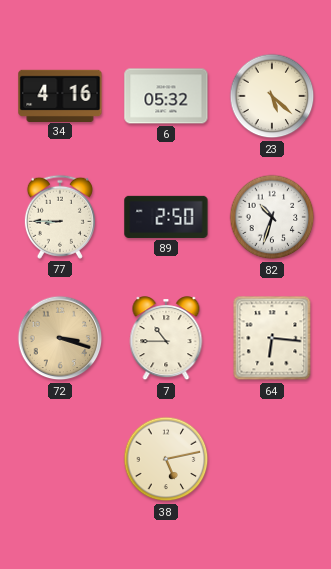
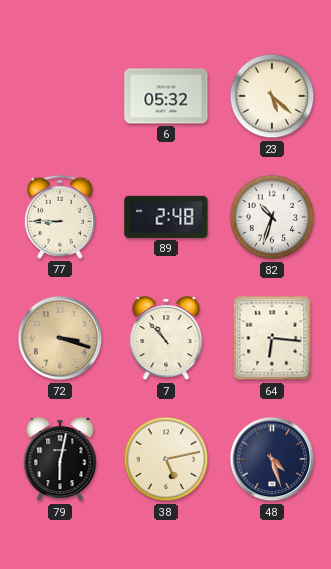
34: 4:16 -> none
89: 2:50 -> 2:48
7: 10:45 -> 10:53
79: none -> 6:02
48: none -> 4:27
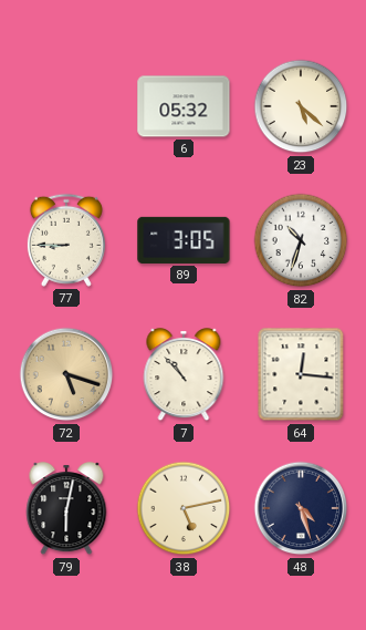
89: 2:48 -> 3:05
72: 3:18 -> 5:18
64: 6:16 -> 12:16
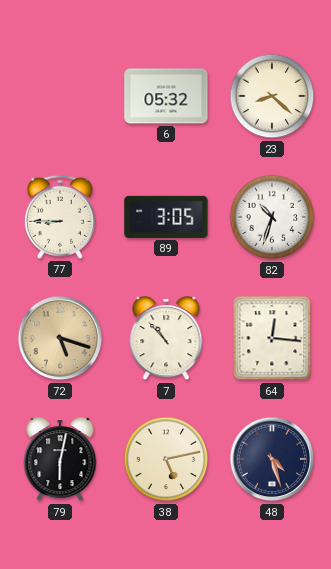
23: 5:22 -> 8:22
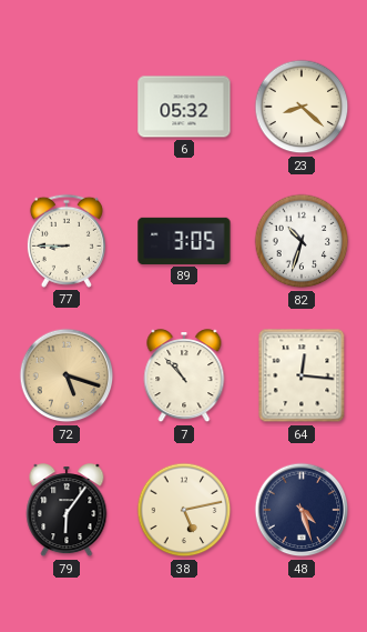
79: 6:02 -> 6:06
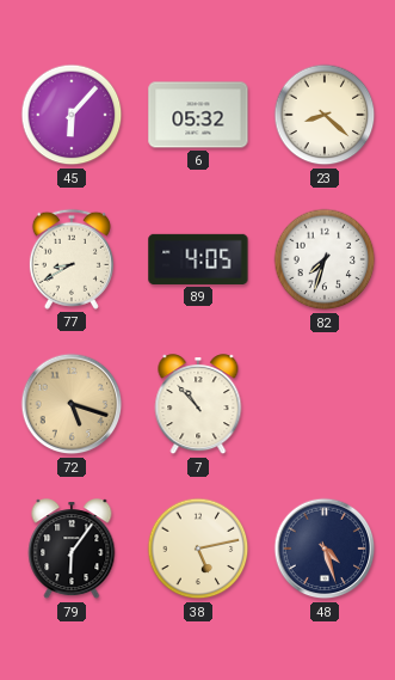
45: none -> 6:07
77: 8:45 -> 8:40
89: 3:05 -> 4:05
82: 10:33 -> 7:33
64: 12:16 -> none
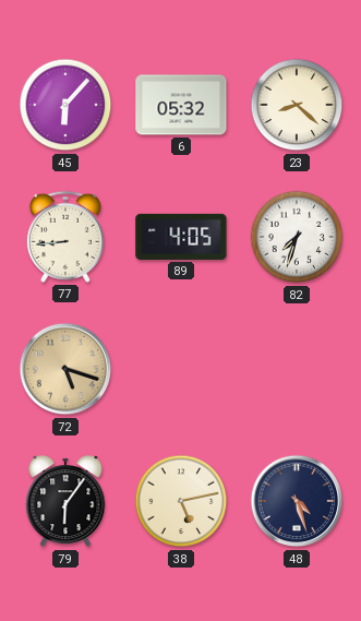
77: 8:40 -> 8:44
7: 10:53 -> none
